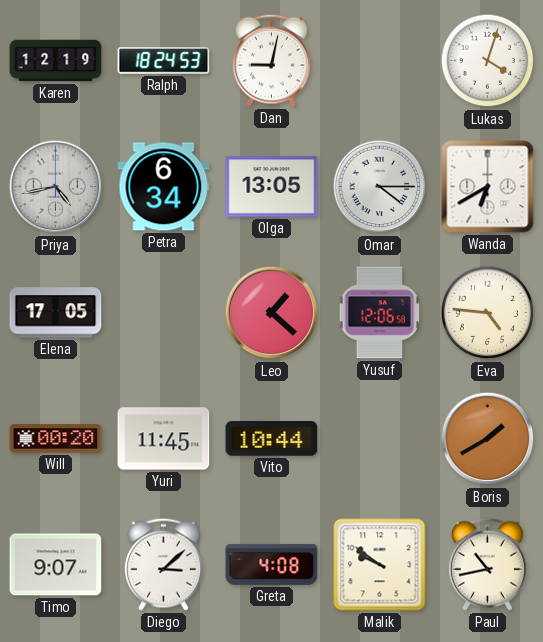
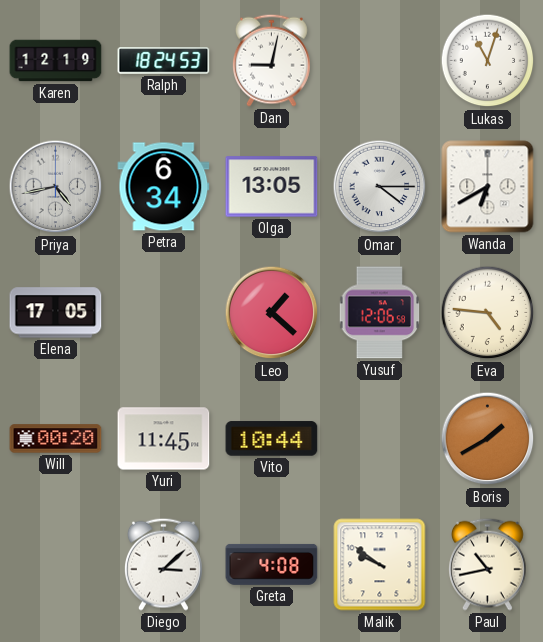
Lukas: 4:03 -> 11:03
Timo: 9:07 -> none
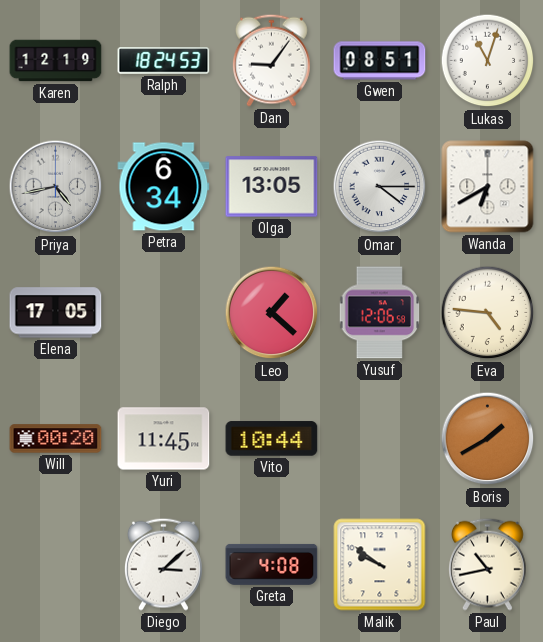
Dan: 9:02 -> 9:06
Gwen: none -> 08:51
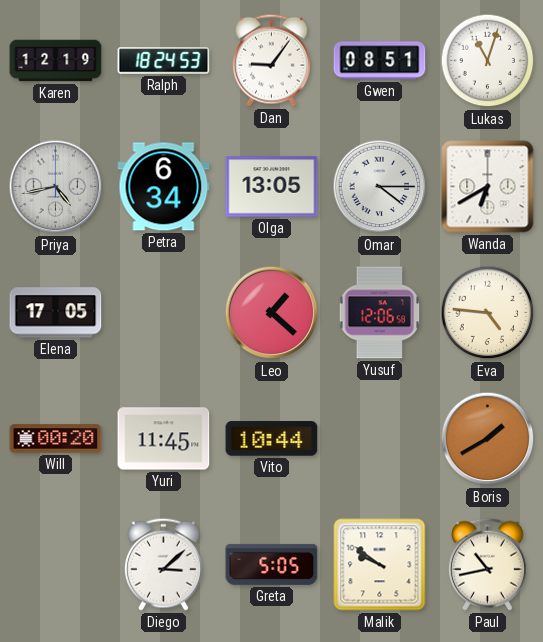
Greta: 4:08 -> 5:05
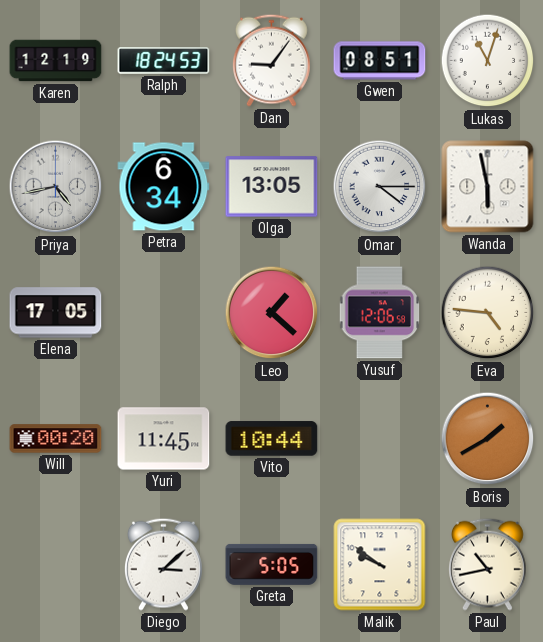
Wanda: 6:40 -> 5:58
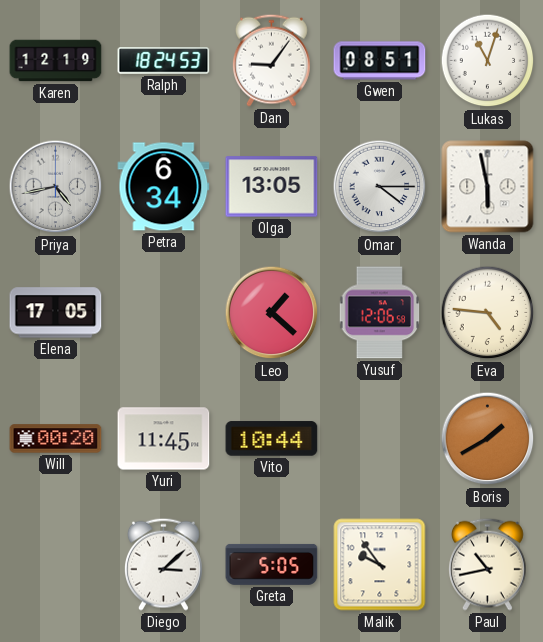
Malik: 9:51 -> 9:54
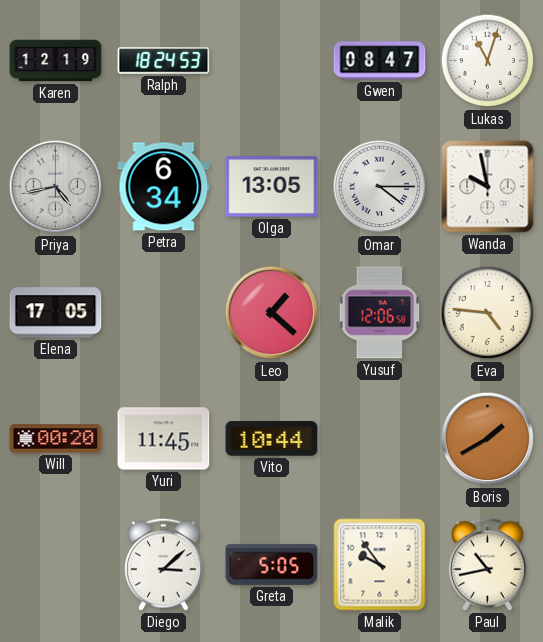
Dan: 9:06 -> none
Gwen: 08:51 -> 08:47
Wanda: 5:58 -> 9:58
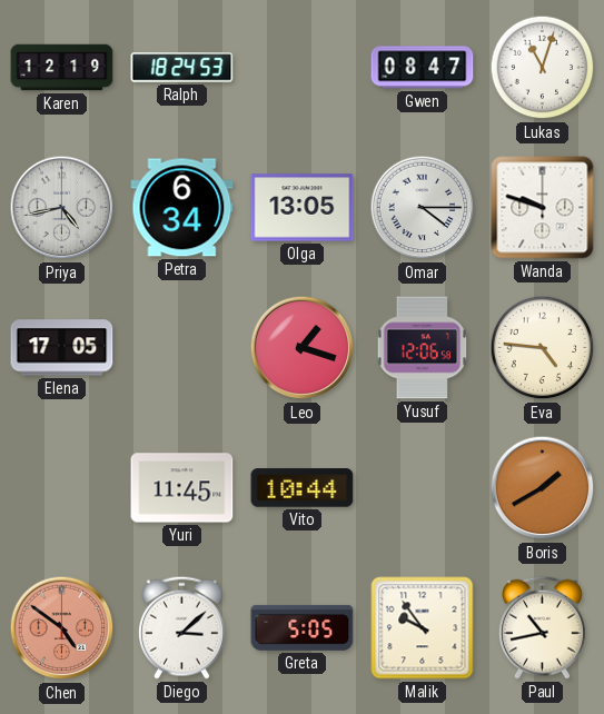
Wanda: 9:58 -> 9:48
Leo: 1:22 -> 1:18
Will: 00:20 -> none
Chen: none -> 4:51
